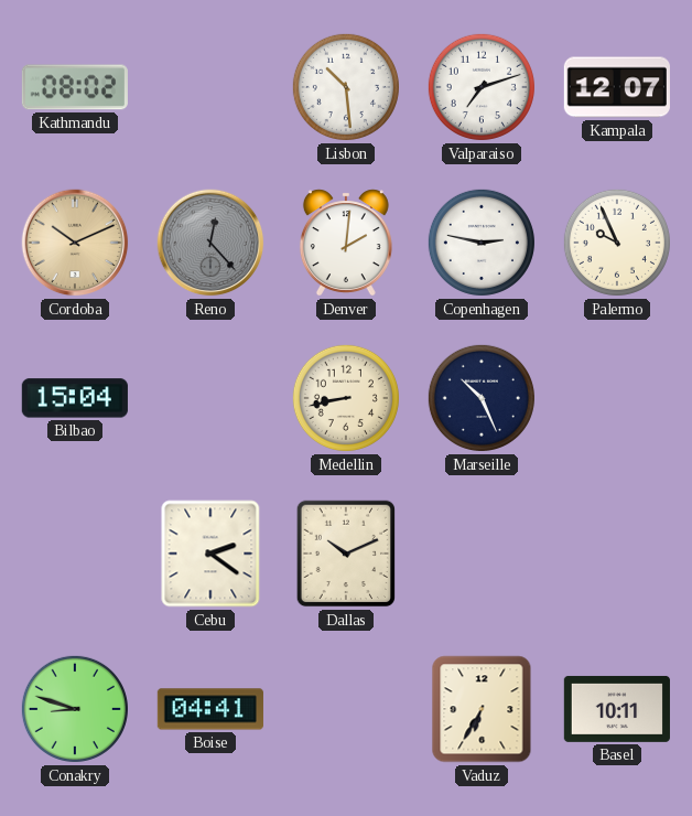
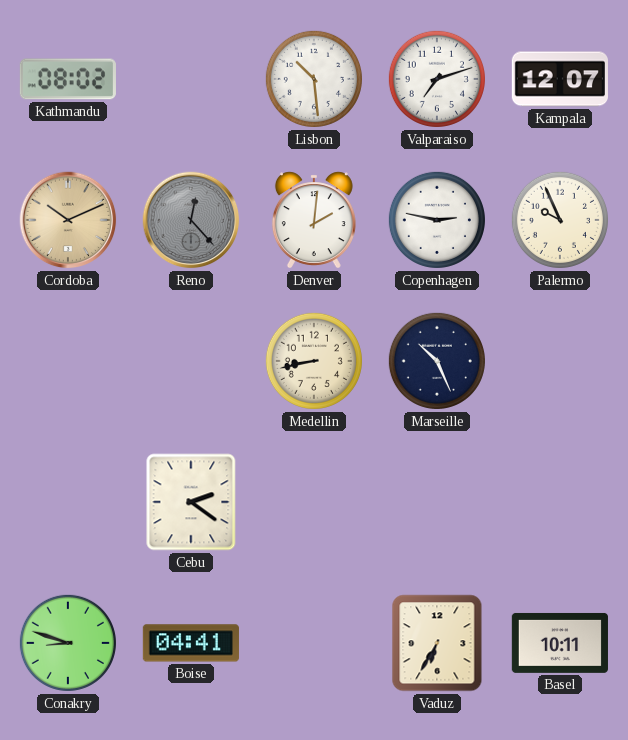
Bilbao: 15:04 -> none
Dallas: 10:11 -> none
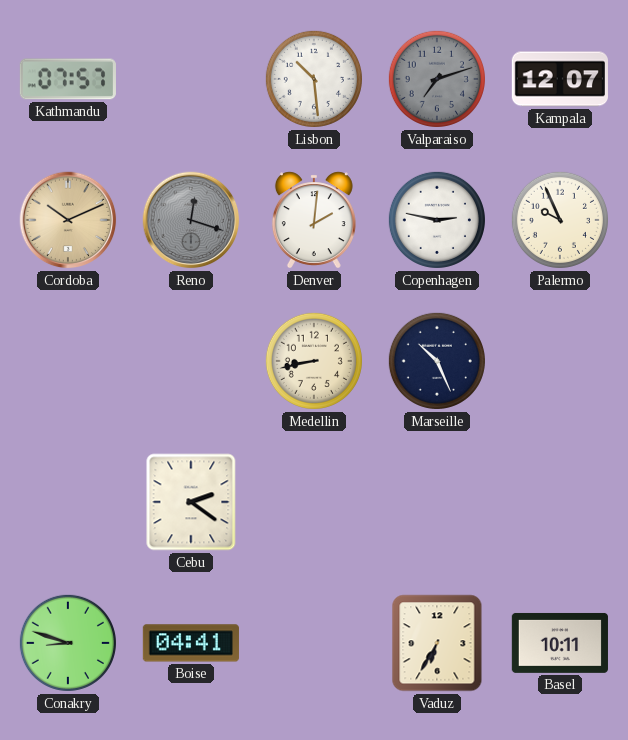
Kathmandu: 08:02 -> 07:57
Valparaiso dial: white -> grey
Reno: 12:23 -> 12:18
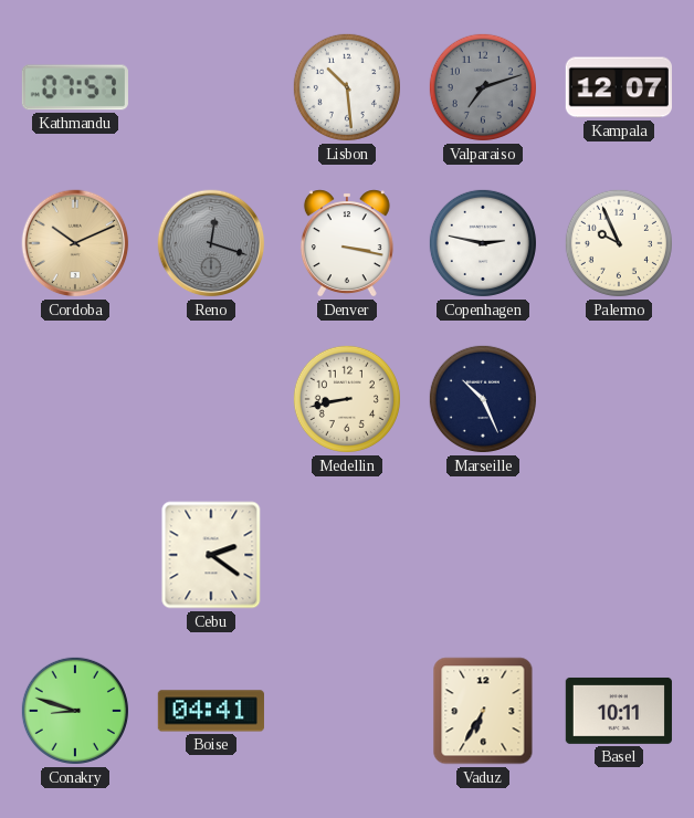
Denver: 2:01 -> 3:17
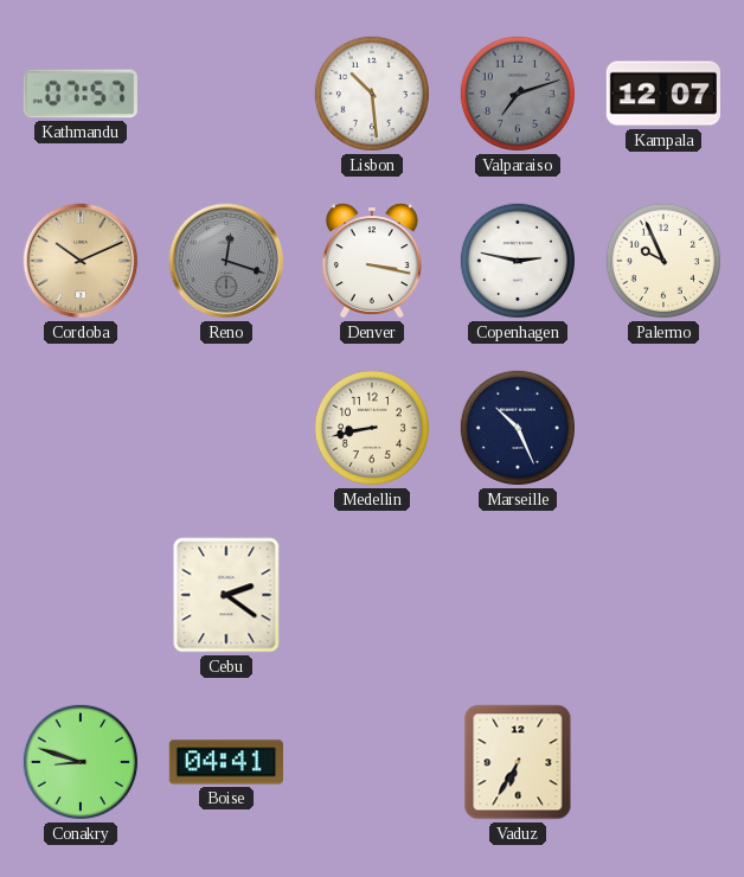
Basel: 10:11 -> none
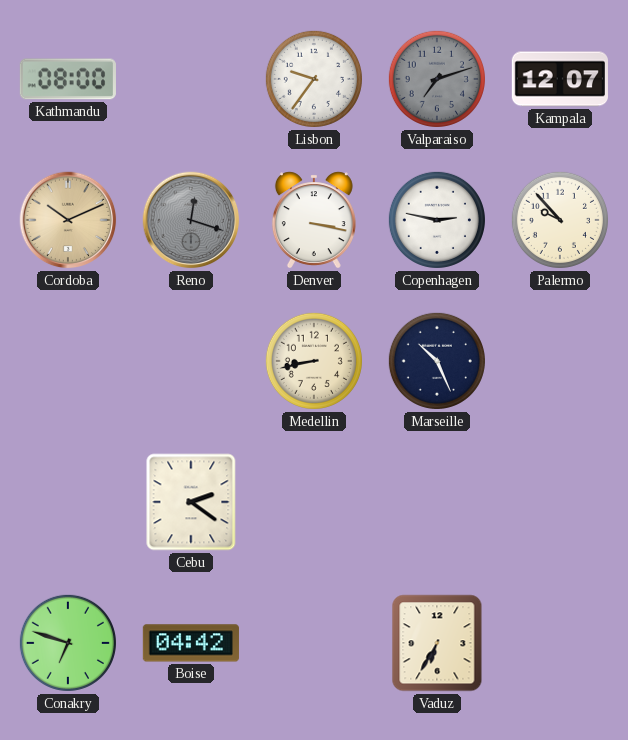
Kathmandu: 07:57 -> 08:00
Lisbon: 10:29 -> 9:36
Palermo: 9:56 -> 9:53
Conakry: 8:48 -> 6:48
Boise: 04:41 -> 04:42
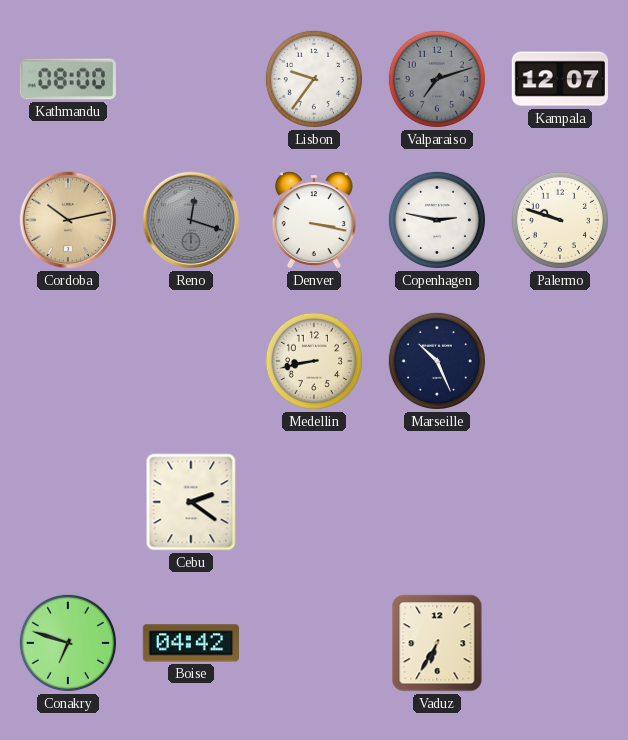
Cordoba: 10:11 -> 10:13
Palermo: 9:53 -> 9:48
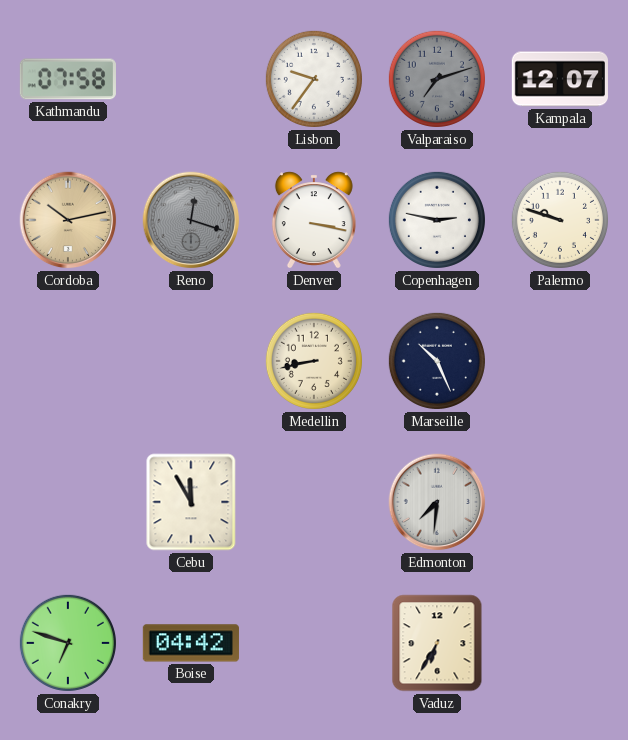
Kathmandu: 08:00 -> 07:58
Cebu: 2:21 -> 11:55
Edmonton: none -> 7:31
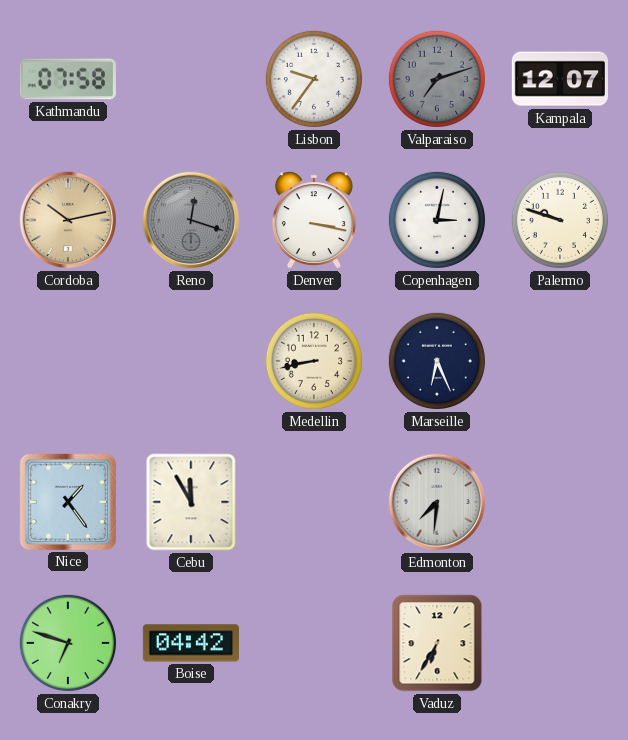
Copenhagen: 2:47 -> 3:02
Marseille: 10:26 -> 6:26
Nice: none -> 1:24
